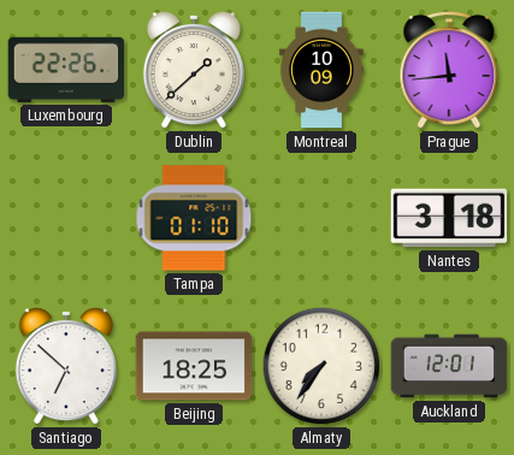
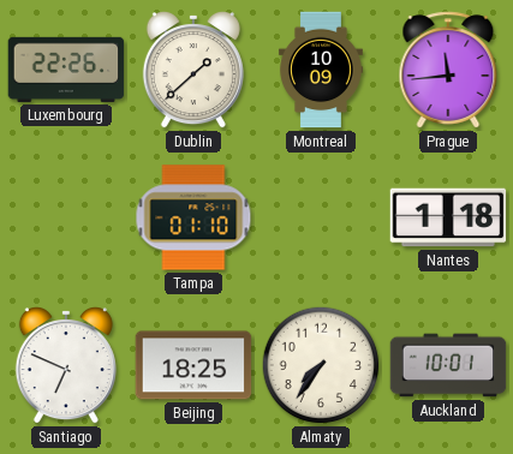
Nantes: 3:18 -> 1:18
Santiago: 6:52 -> 6:49
Auckland: 12:01 -> 10:01
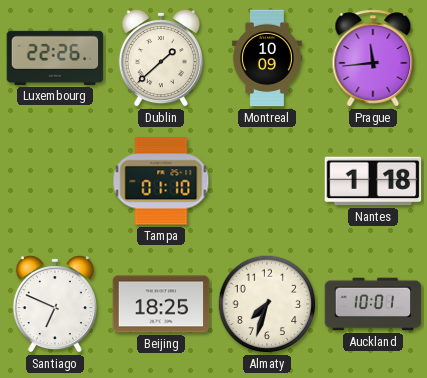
Almaty: 7:36 -> 7:33
